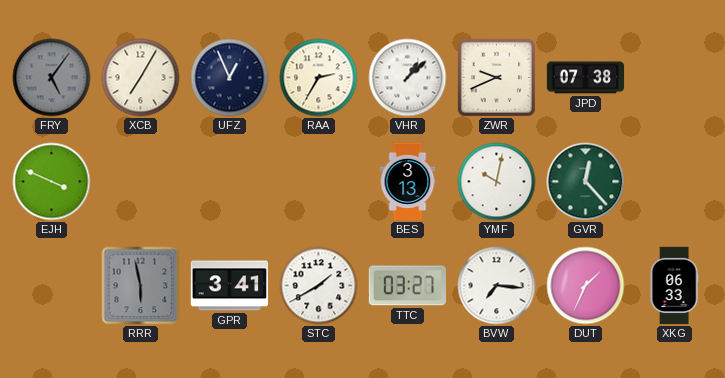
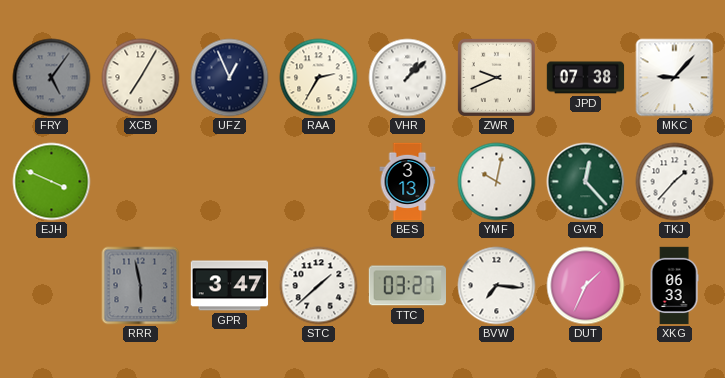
MKC: none -> 9:07
TKJ: none -> 1:37
GPR: 3:41 -> 3:47
STC: 1:40 -> 1:38
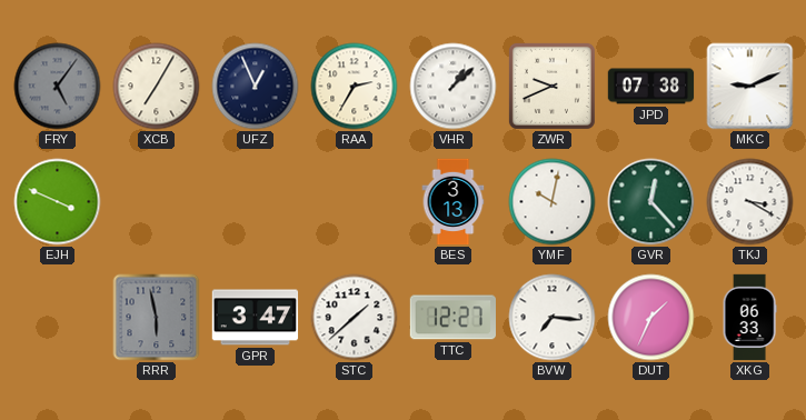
MKC: 9:07 -> 9:11
TKJ: 1:37 -> 3:20
TTC: 03:27 -> 12:27
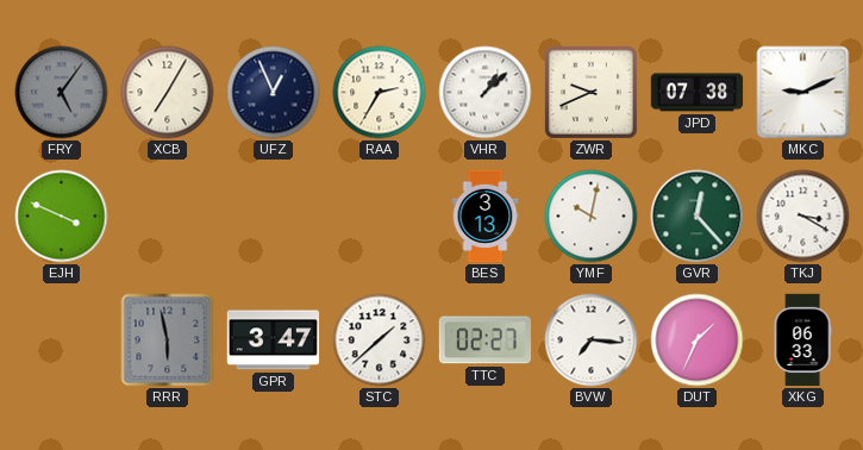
TTC: 12:27 -> 02:27
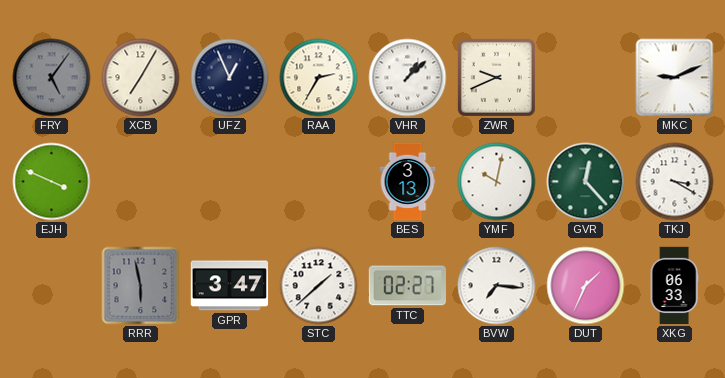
JPD: 07:38 -> none
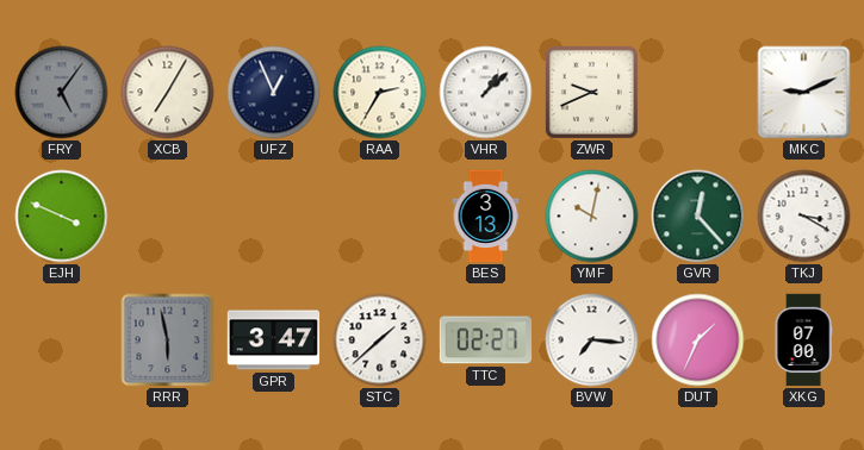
XKG: 06:33 -> 07:00
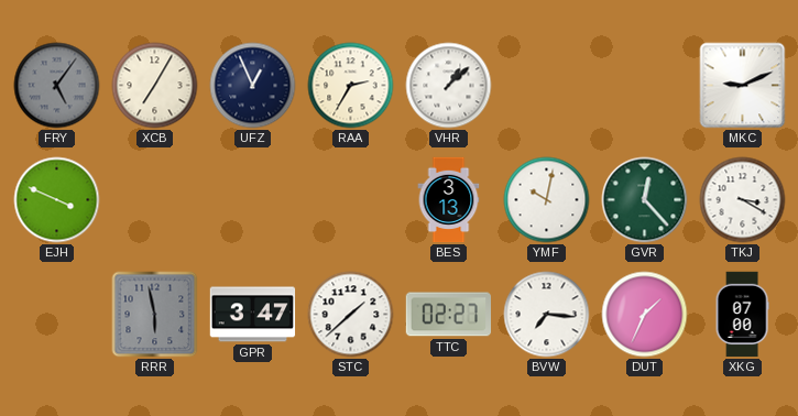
ZWR: 9:41 -> none
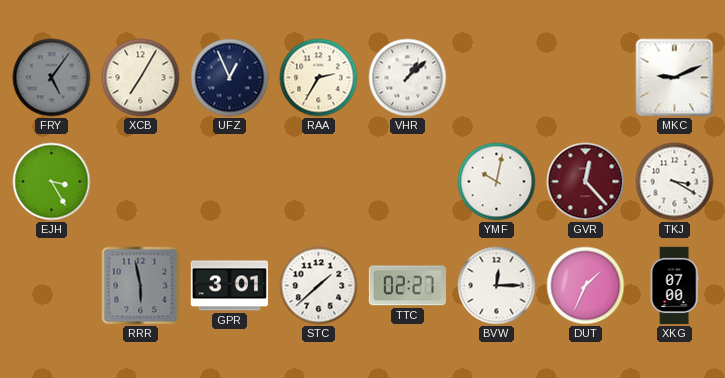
EJH: 3:49 -> 3:25
BES: 3:13 -> none
GVR dial: green -> burgundy
GPR: 3:47 -> 3:01
BVW: 7:16 -> 12:15
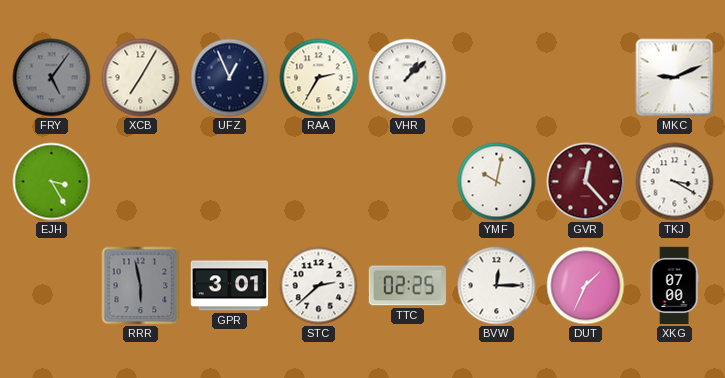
STC: 1:38 -> 2:38
TTC: 02:27 -> 02:25
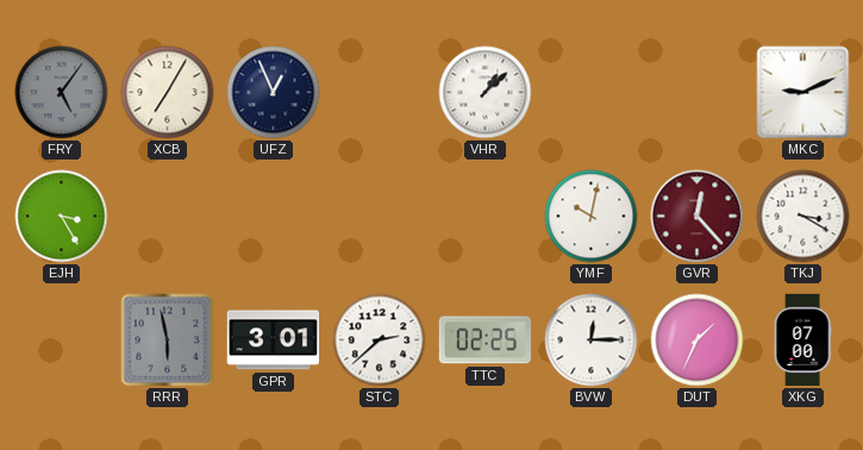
RAA: 2:35 -> none
